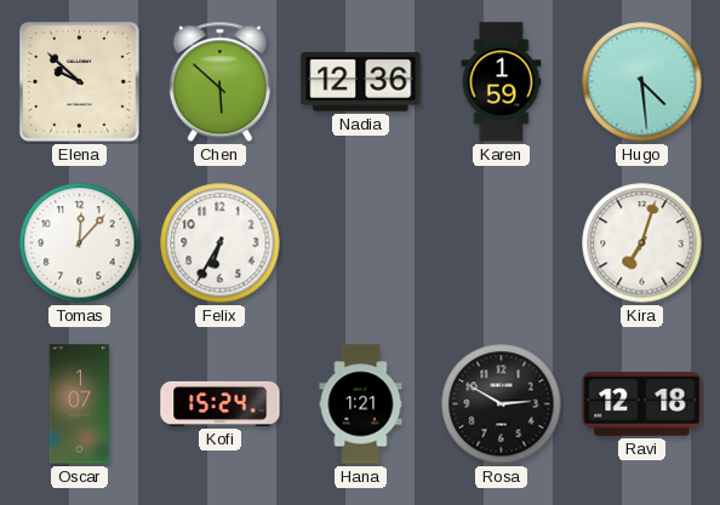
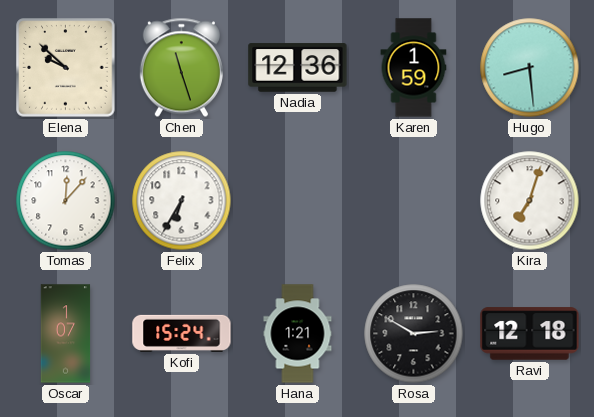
Chen: 5:52 -> 11:27
Hugo: 4:29 -> 8:29
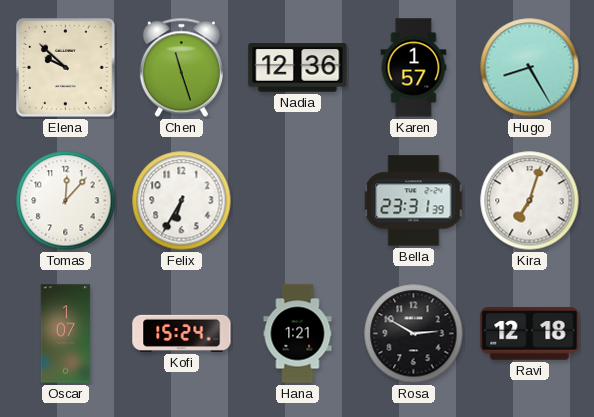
Karen: 1:59 -> 1:57
Hugo: 8:29 -> 8:25
Bella: none -> 23:31
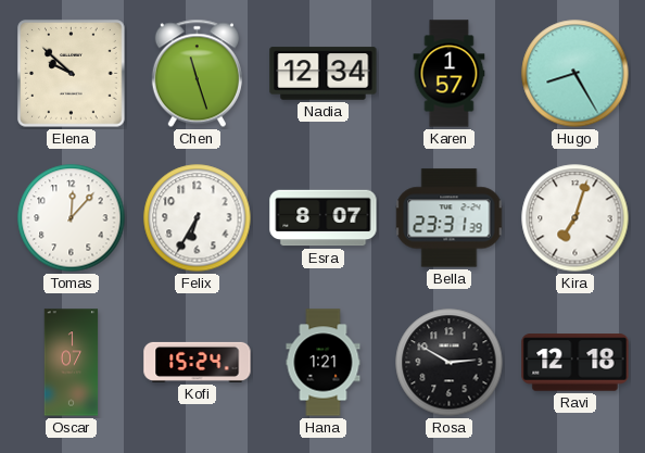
Nadia: 12:36 -> 12:34
Esra: none -> 8:07
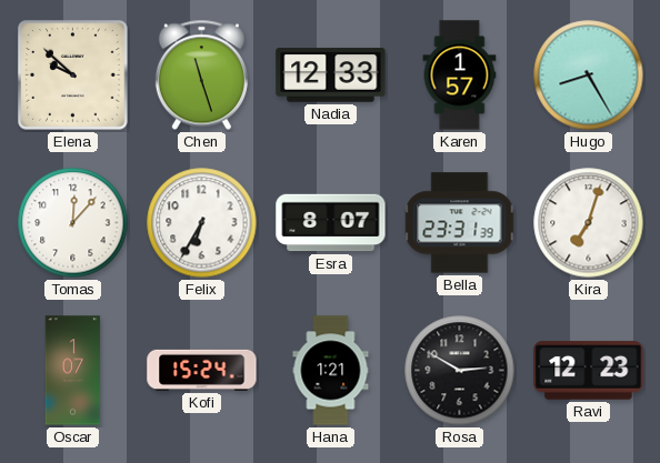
Nadia: 12:34 -> 12:33
Ravi: 12:18 -> 12:23
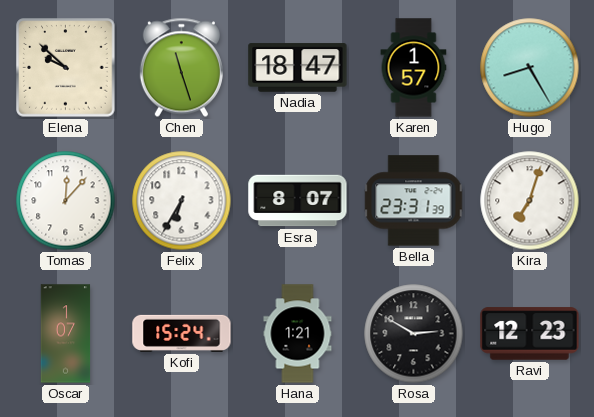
Nadia: 12:33 -> 18:47
